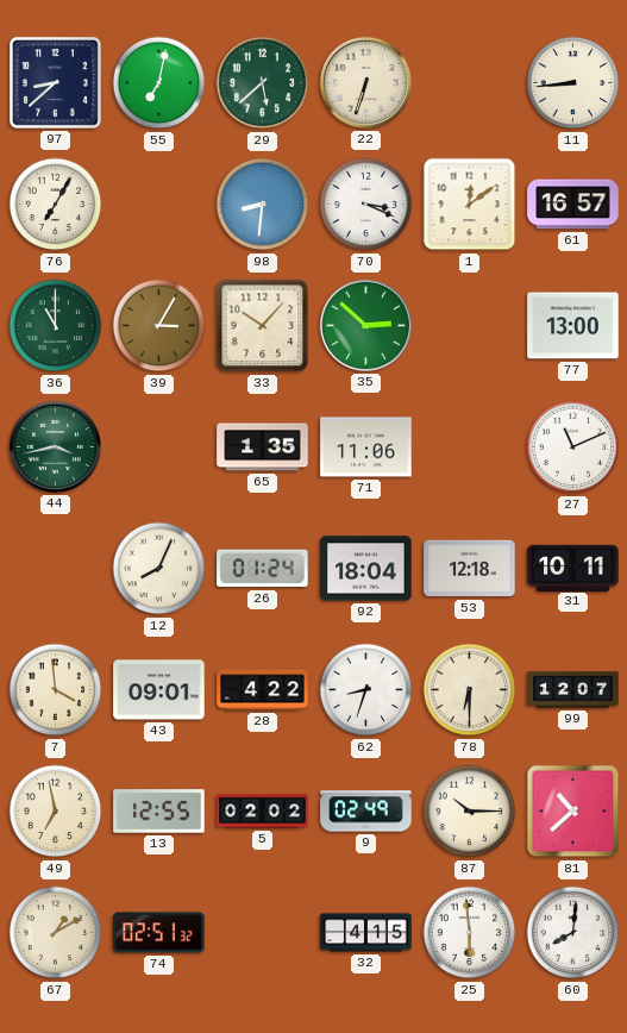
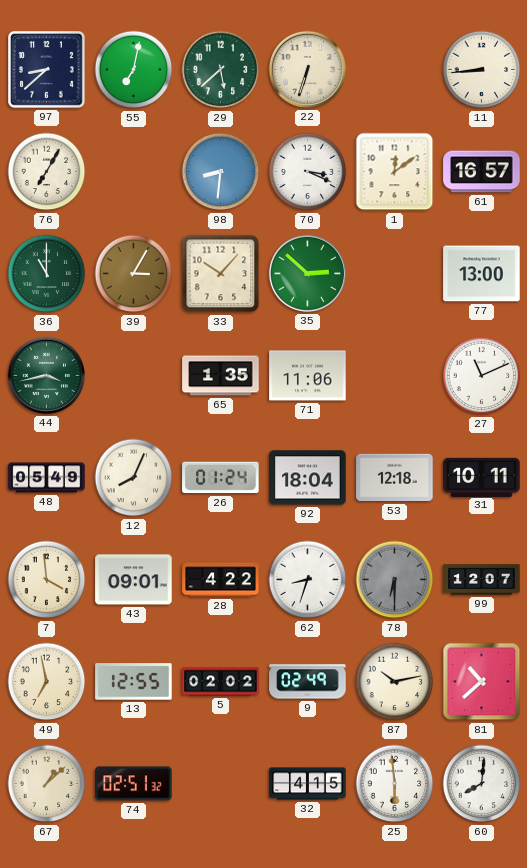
48: none -> 05:49
78 dial: cream -> grey
87: 10:15 -> 10:13
67: 1:10 -> 1:08
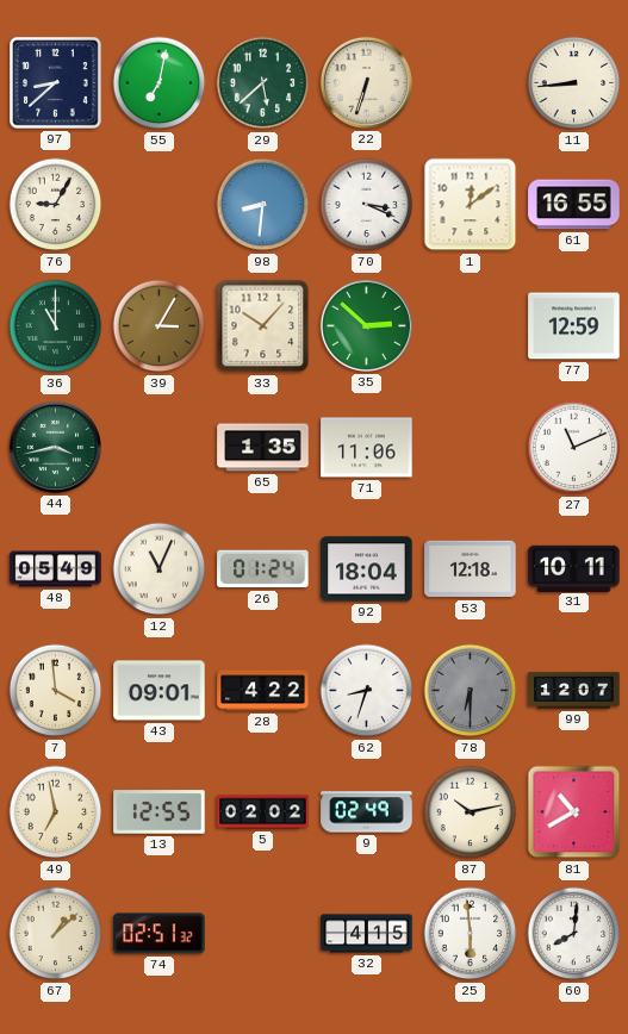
76: 7:05 -> 9:05
61: 16:57 -> 16:55
77: 13:00 -> 12:59
12: 8:04 -> 11:04
81: 10:38 -> 10:40
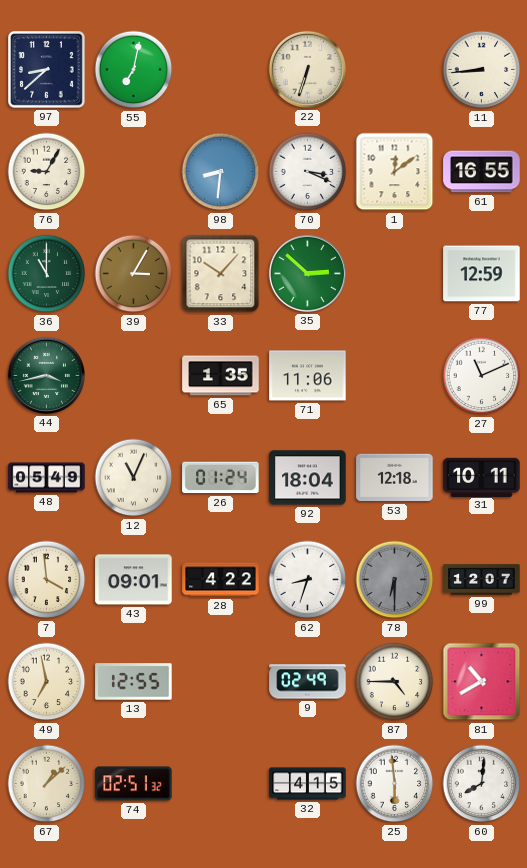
29: 5:38 -> none
5: 02:02 -> none
87: 10:13 -> 4:45
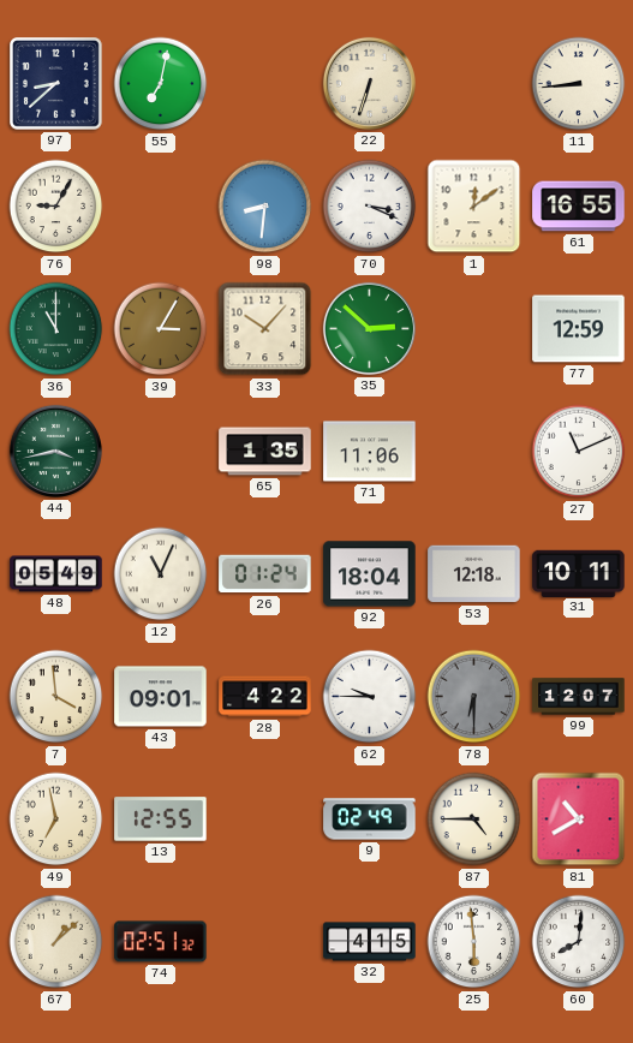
62: 8:33 -> 9:45
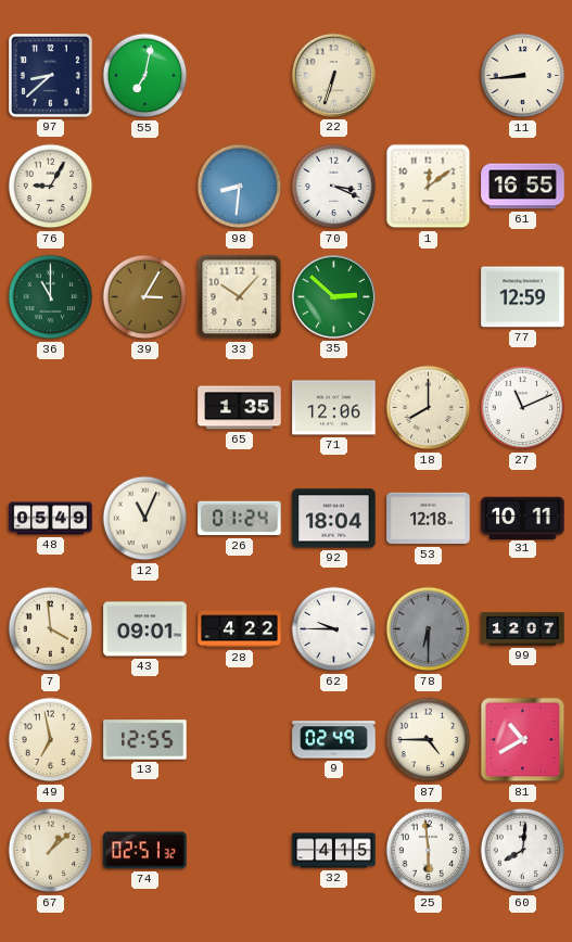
44: 3:43 -> none
71: 11:06 -> 12:06
18: none -> 8:00
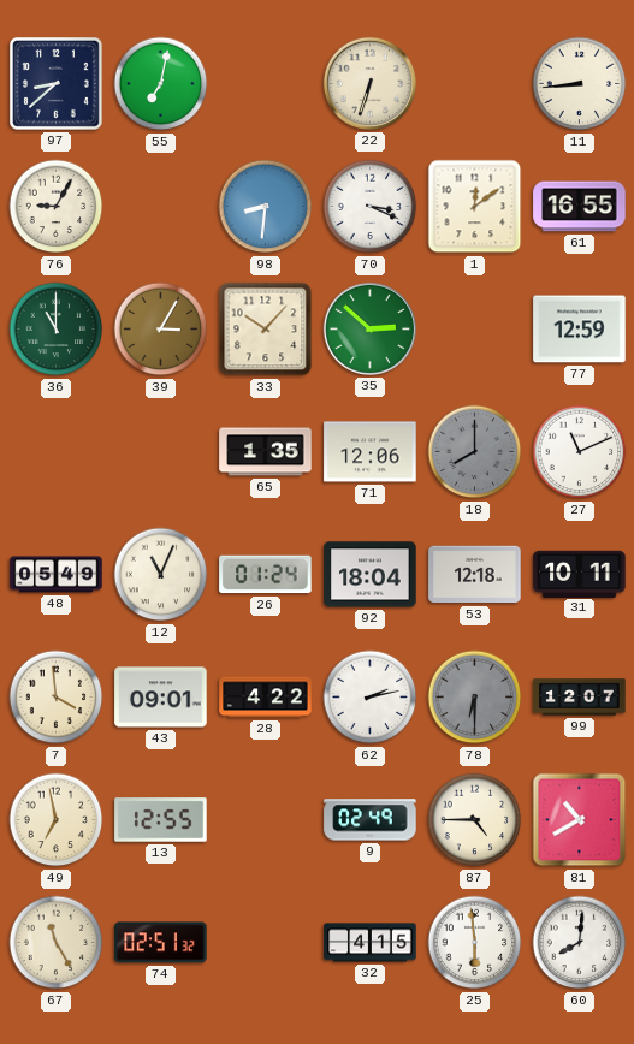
18 dial: cream -> grey
62: 9:45 -> 2:13
67: 1:08 -> 11:25
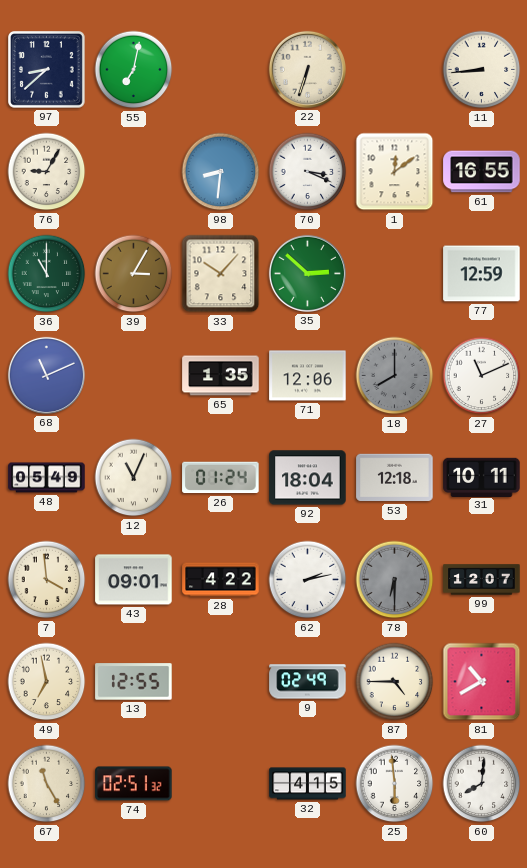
68: none -> 11:11
